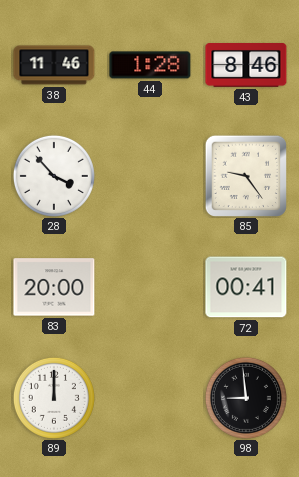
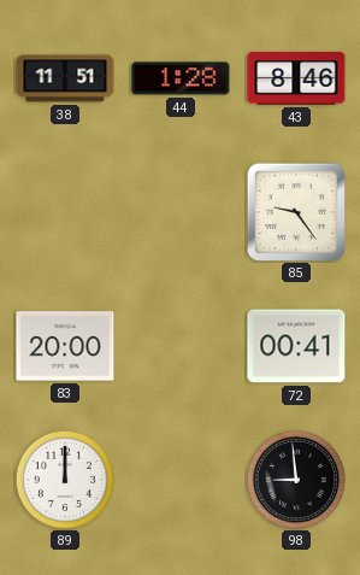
38: 11:46 -> 11:51
28: 3:53 -> none
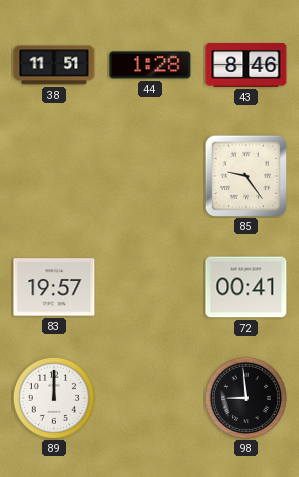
83: 20:00 -> 19:57
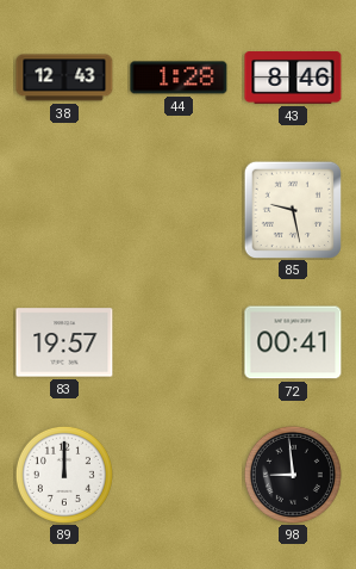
38: 11:51 -> 12:43
85: 9:24 -> 9:28
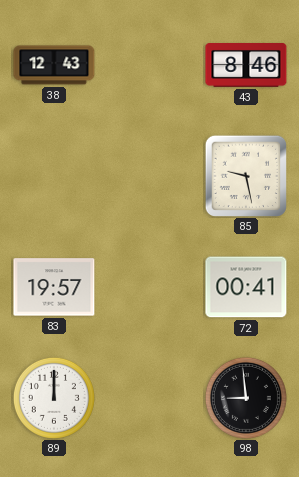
44: 1:28 -> none
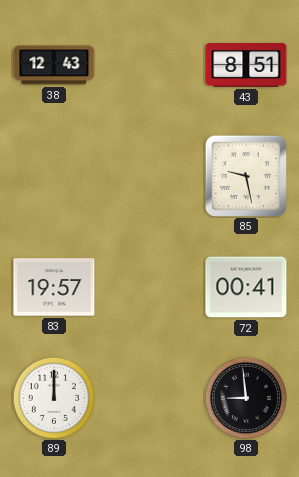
43: 8:46 -> 8:51
